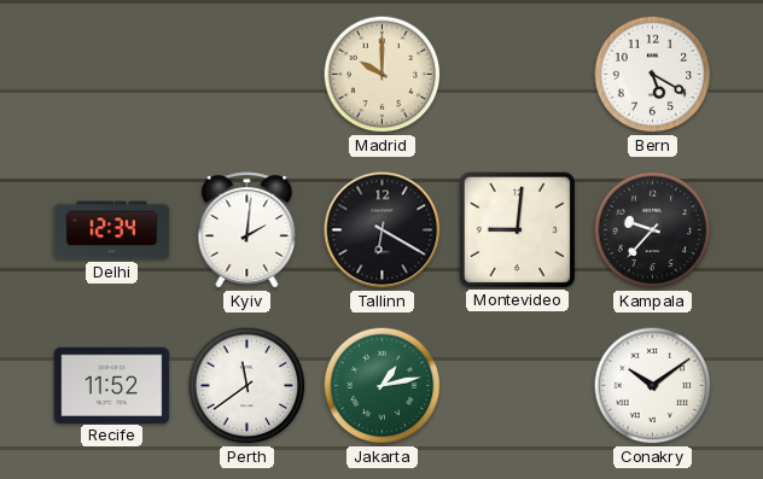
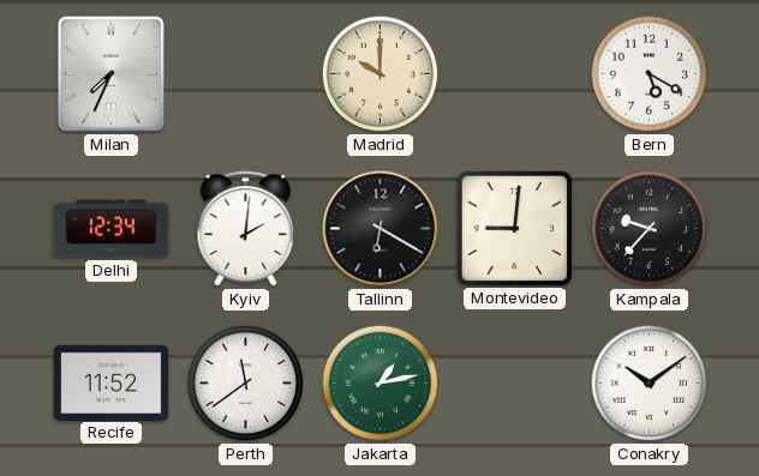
Milan: none -> 7:34
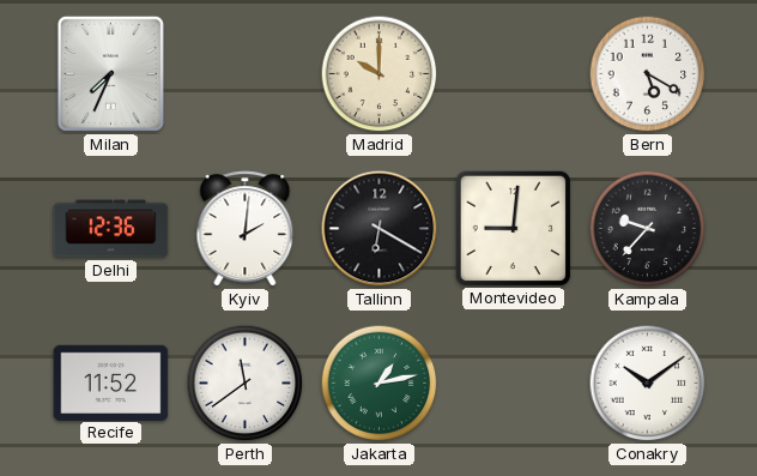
Delhi: 12:34 -> 12:36
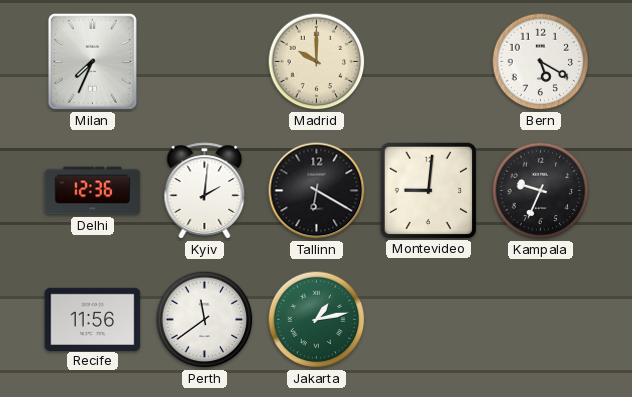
Kampala: 9:37 -> 9:34
Recife: 11:52 -> 11:56
Conakry: 10:09 -> none
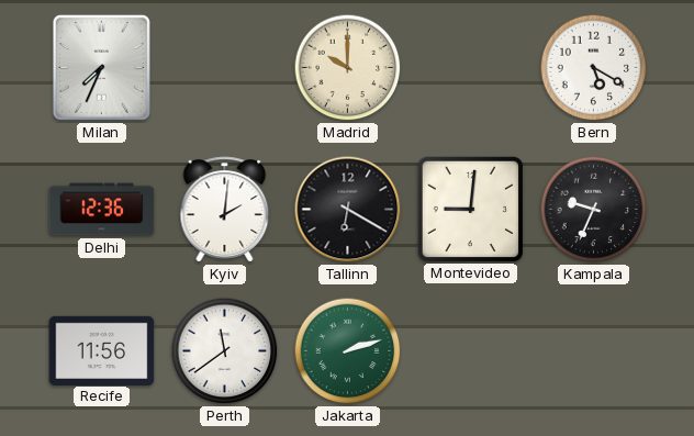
Jakarta: 1:13 -> 2:12
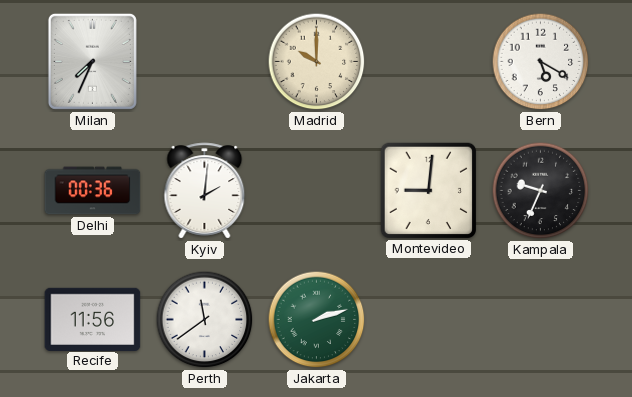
Delhi: 12:36 -> 00:36
Tallinn: 6:20 -> none
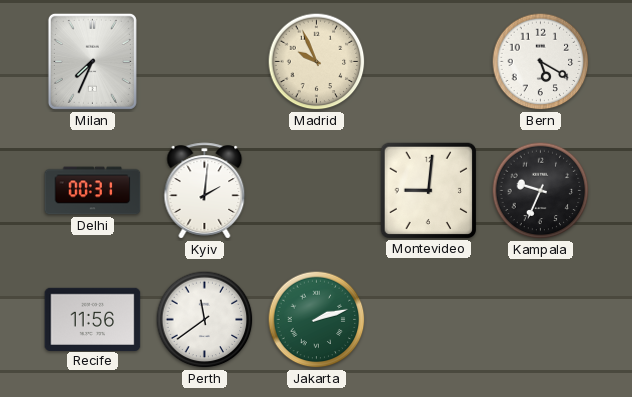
Madrid: 10:00 -> 9:56
Delhi: 00:36 -> 00:31
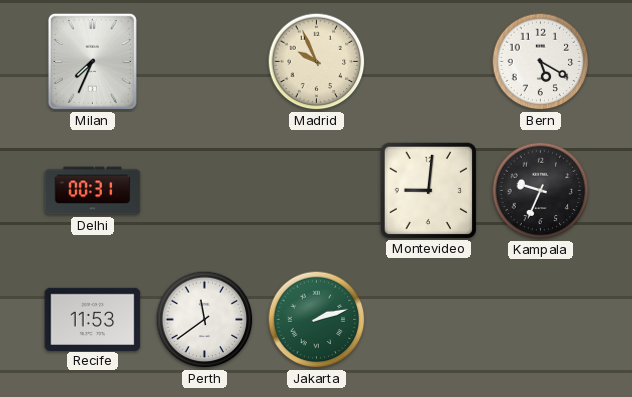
Kyiv: 2:01 -> none
Recife: 11:56 -> 11:53
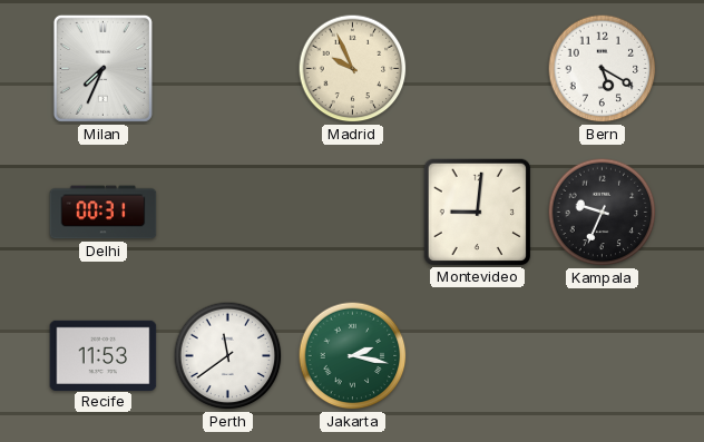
Jakarta: 2:12 -> 2:17
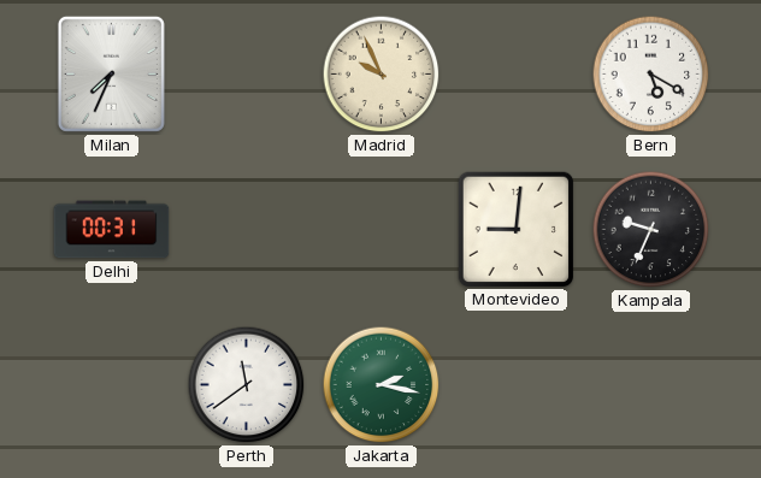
Recife: 11:53 -> none
